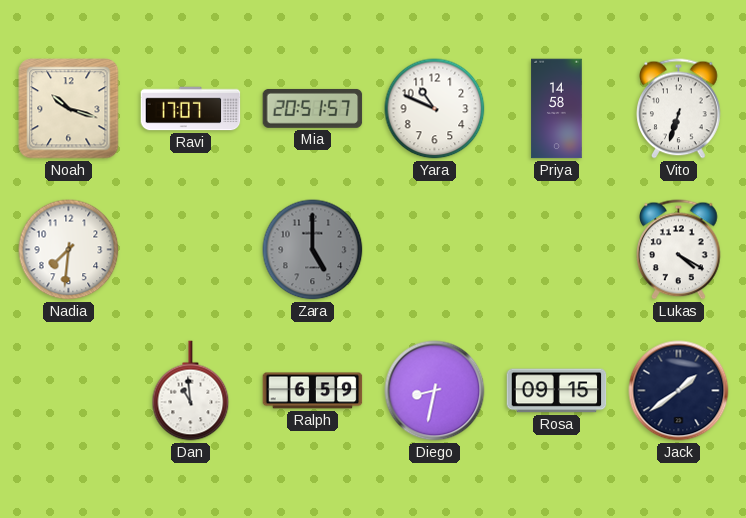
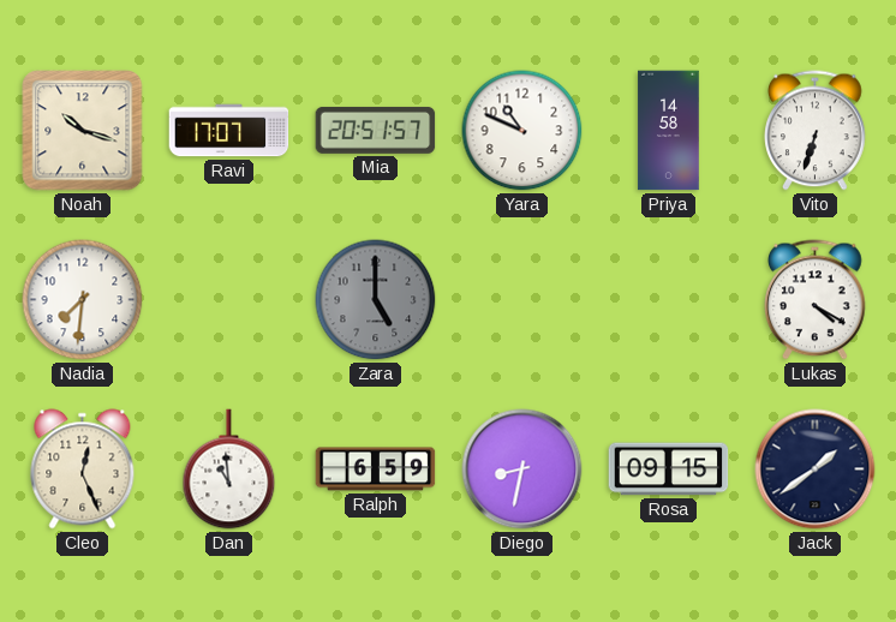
Cleo: none -> 12:26
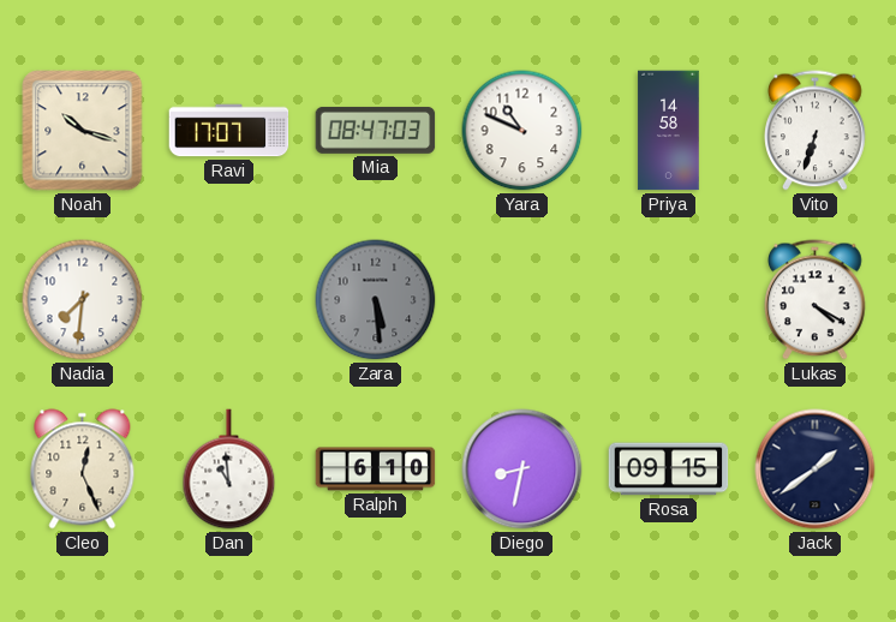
Mia: 20:51 -> 08:47
Zara: 5:00 -> 5:29
Ralph: 6:59 -> 6:10
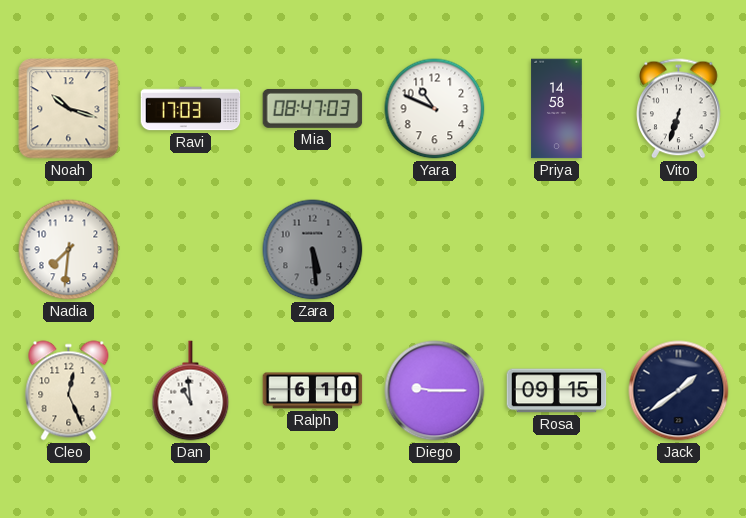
Ravi: 17:07 -> 17:03
Lukas: 4:20 -> none
Diego: 8:32 -> 9:15
